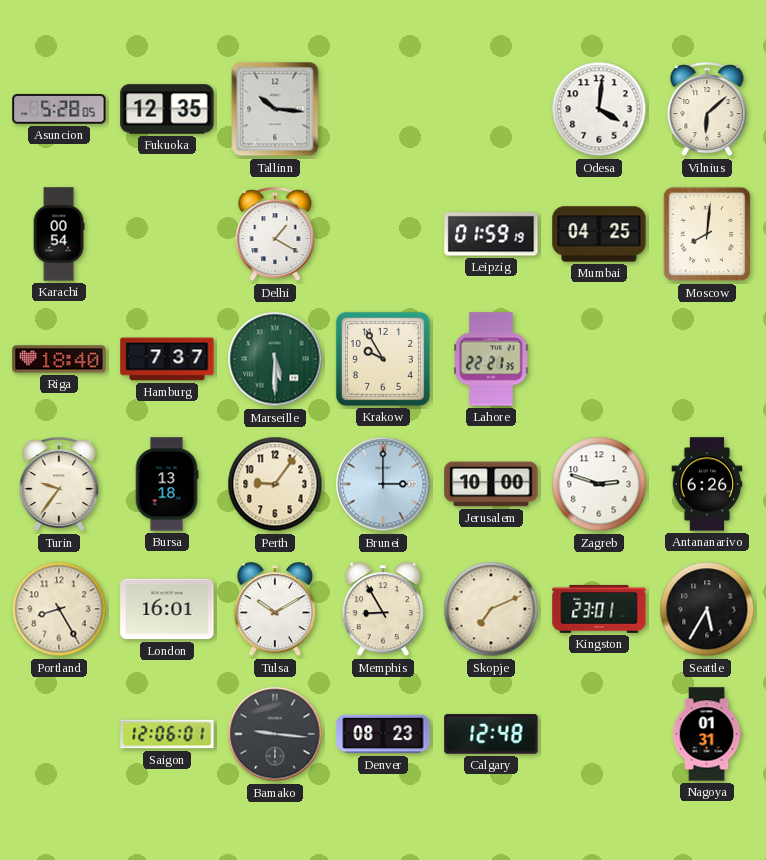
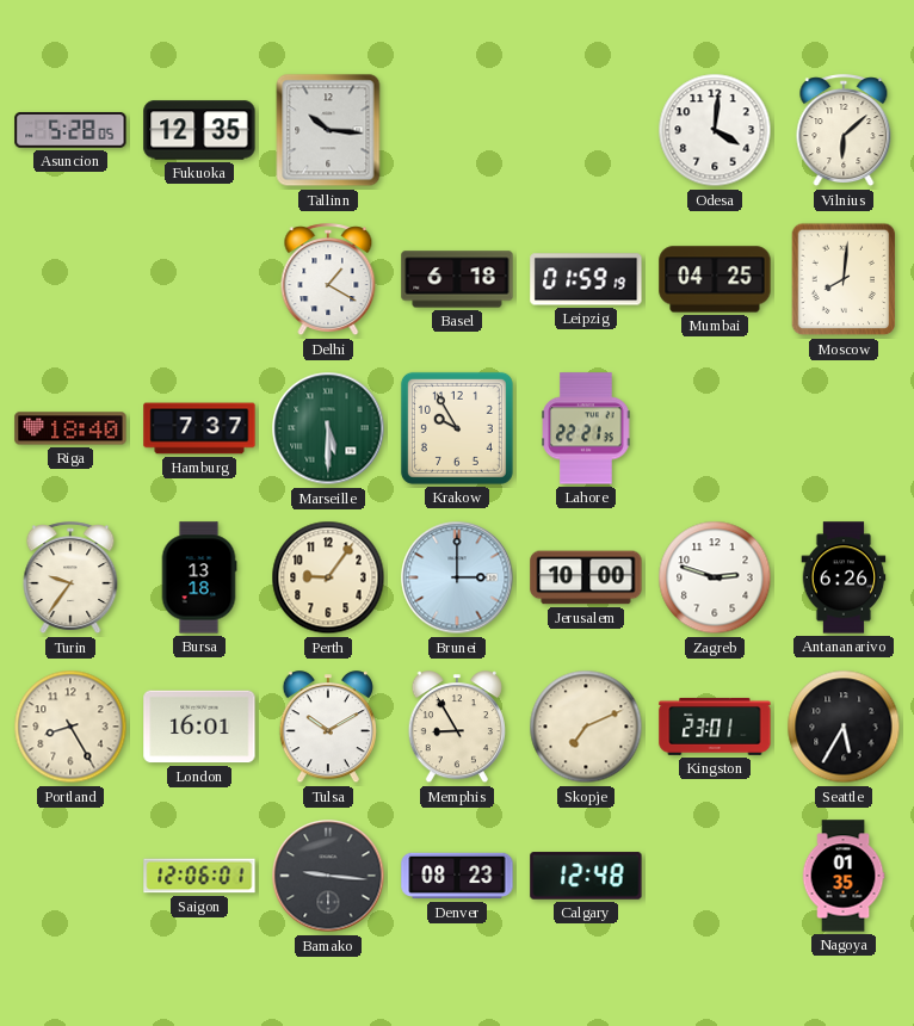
Karachi: 00:54 -> none
Basel: none -> 6:18
Nagoya: 01:31 -> 01:35
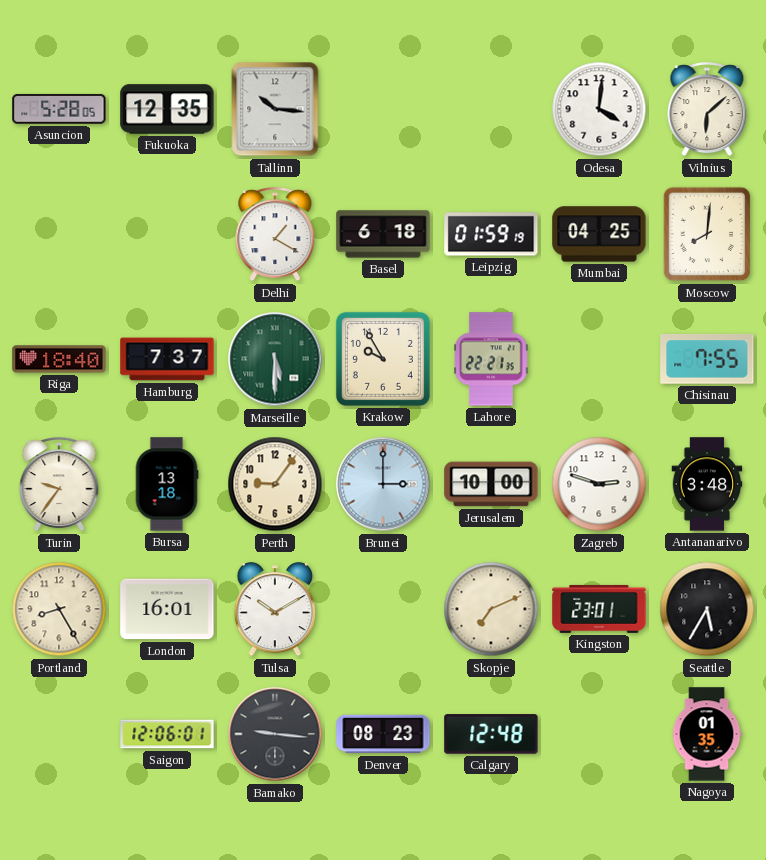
Chisinau: none -> 7:55
Antananarivo: 6:26 -> 3:48
Memphis: 8:55 -> none
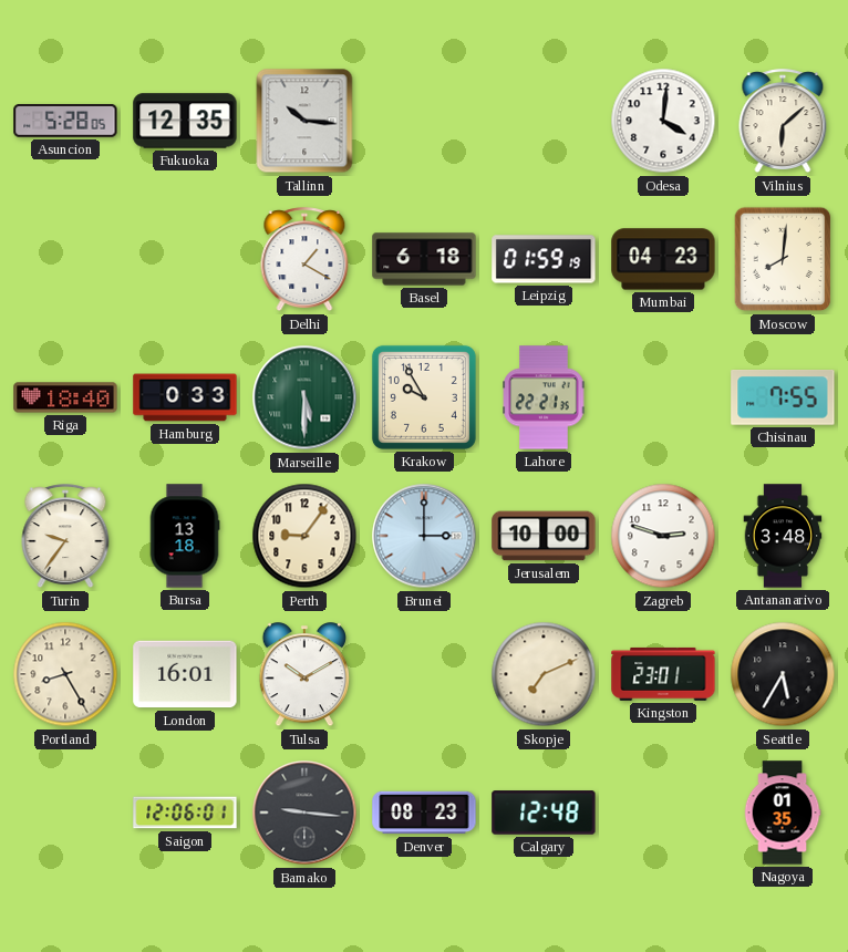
Mumbai: 04:25 -> 04:23
Hamburg: 7:37 -> 0:33
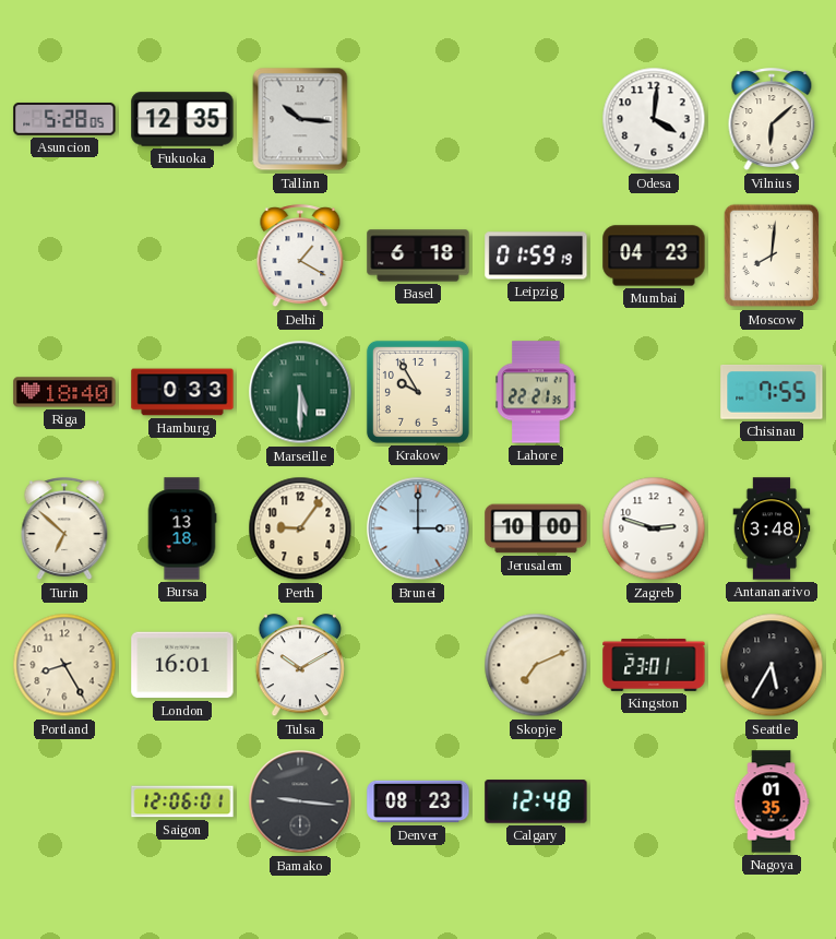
Turin: 9:36 -> 6:52
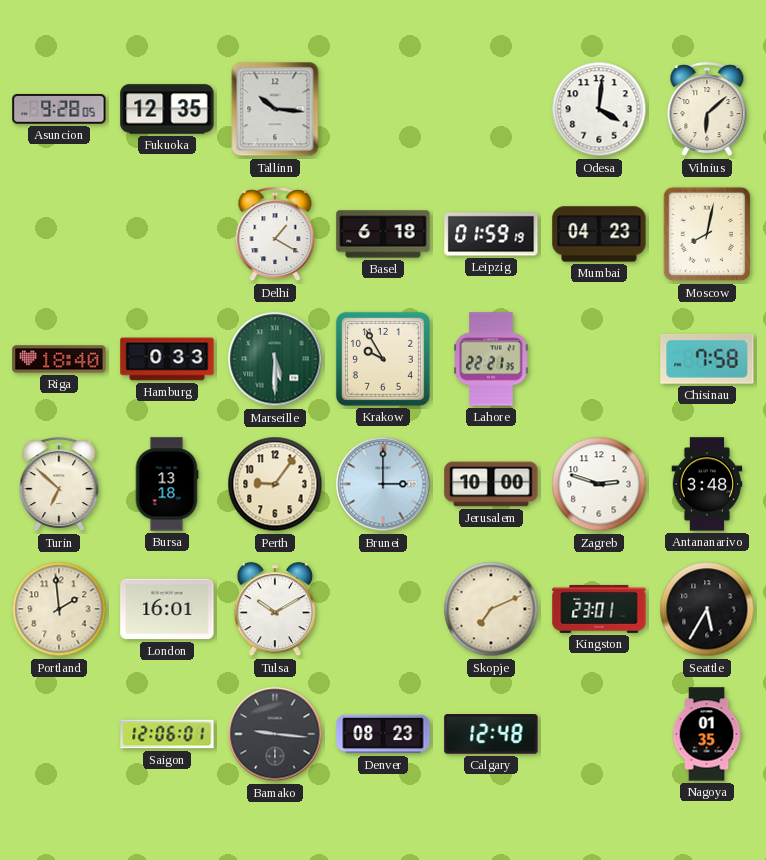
Asuncion: 5:28 -> 9:28
Moscow: 8:01 -> 8:02
Chisinau: 7:55 -> 7:58
Portland: 8:25 -> 1:59
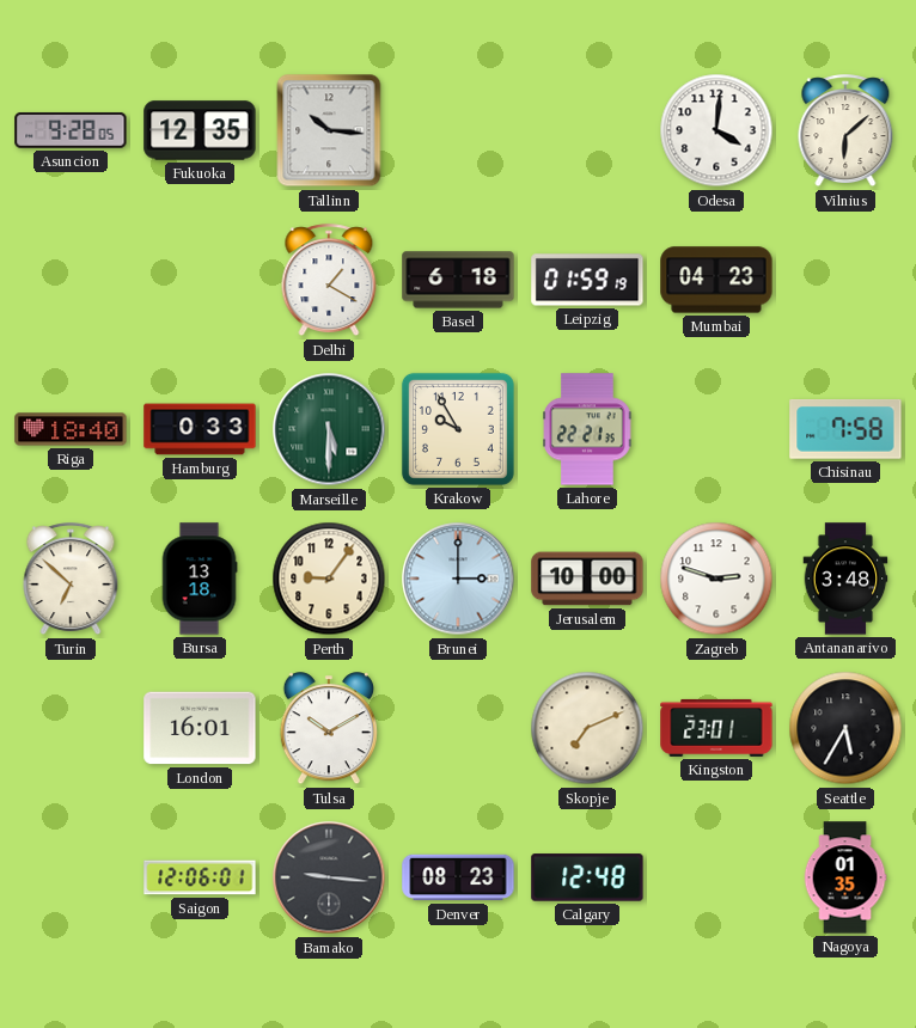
Moscow: 8:02 -> none
Portland: 1:59 -> none
